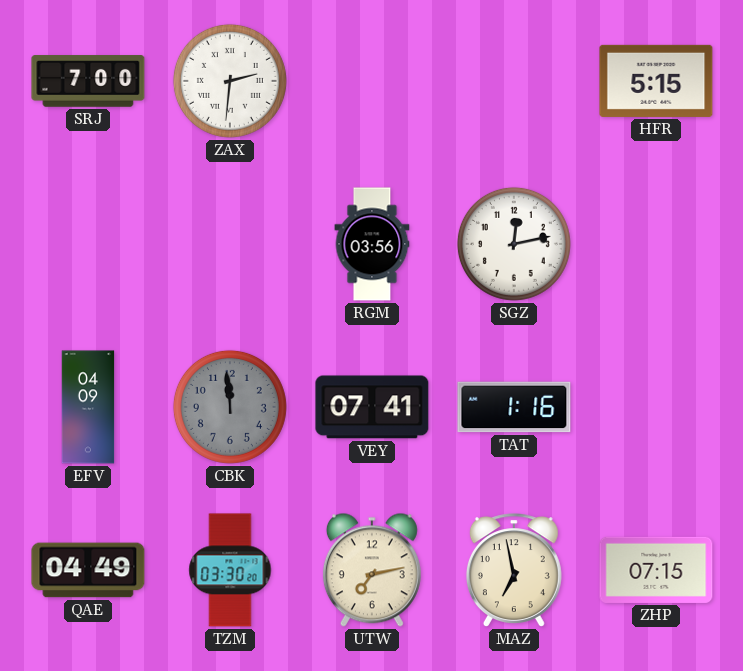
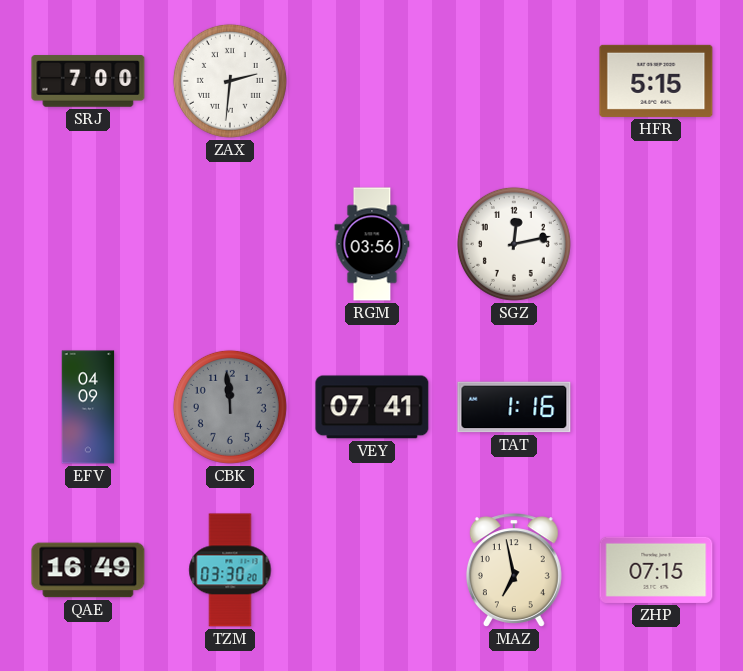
QAE: 04:49 -> 16:49
UTW: 7:13 -> none
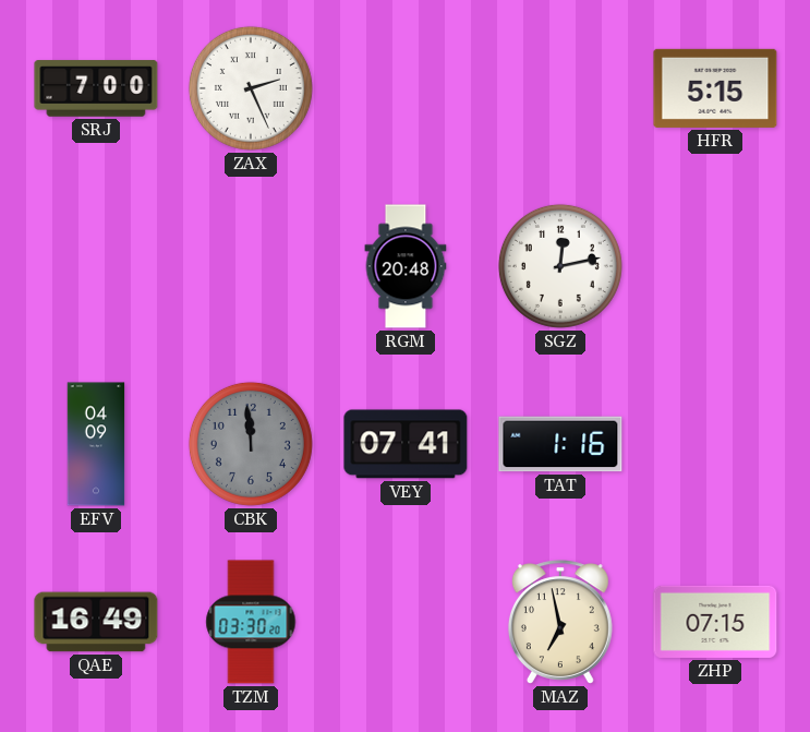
ZAX: 2:31 -> 2:26
RGM: 03:56 -> 20:48
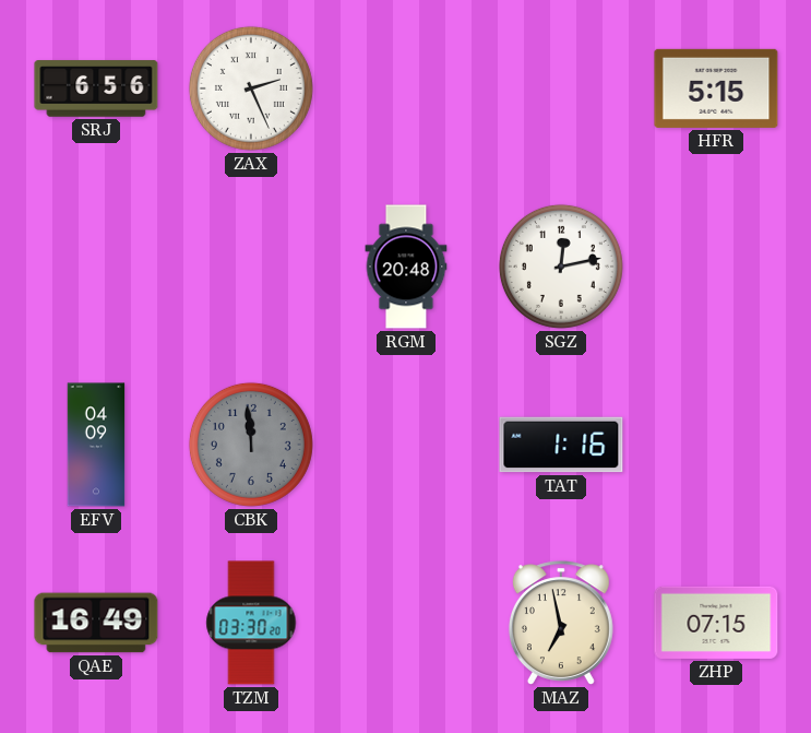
SRJ: 7:00 -> 6:56
VEY: 07:41 -> none
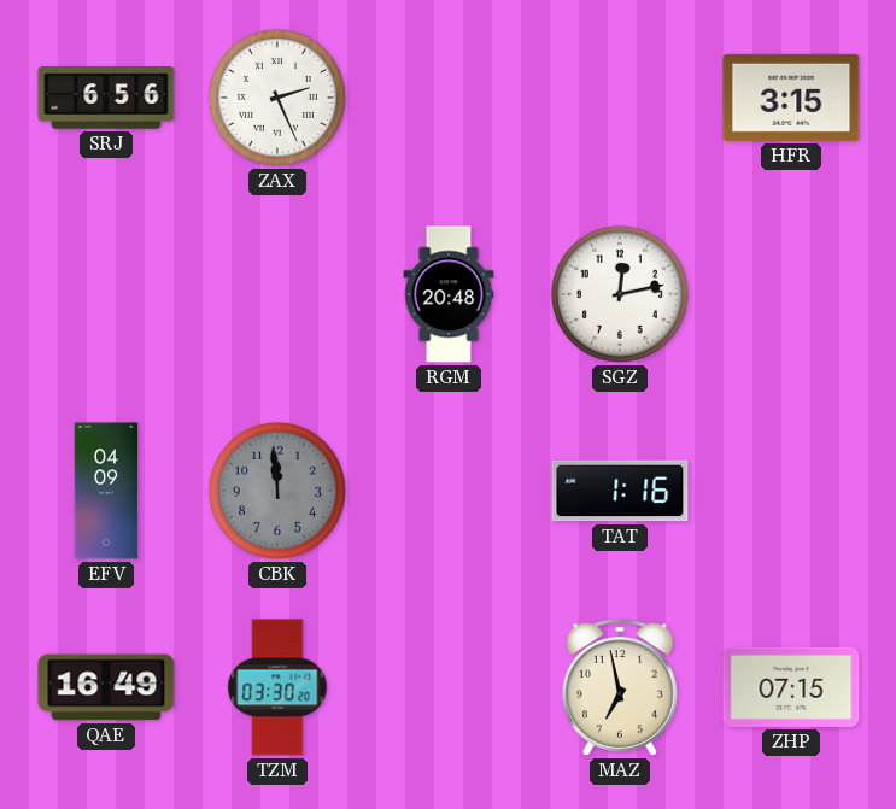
HFR: 5:15 -> 3:15
